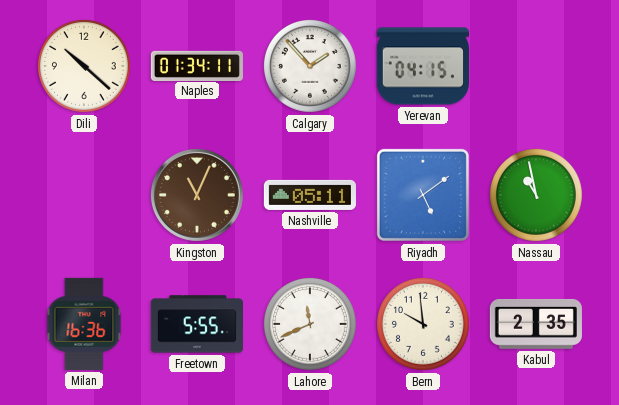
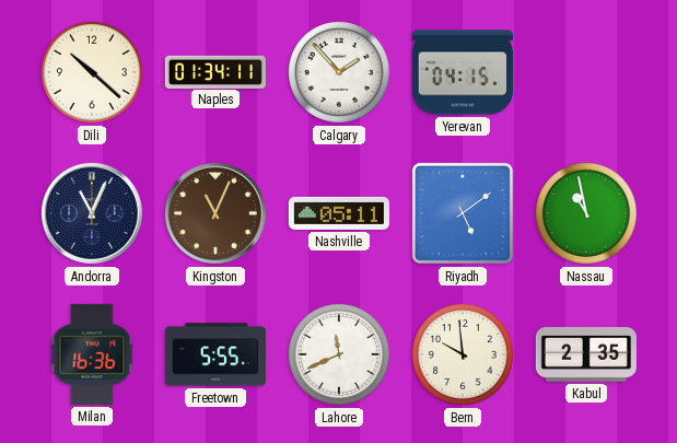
Andorra: none -> 11:04
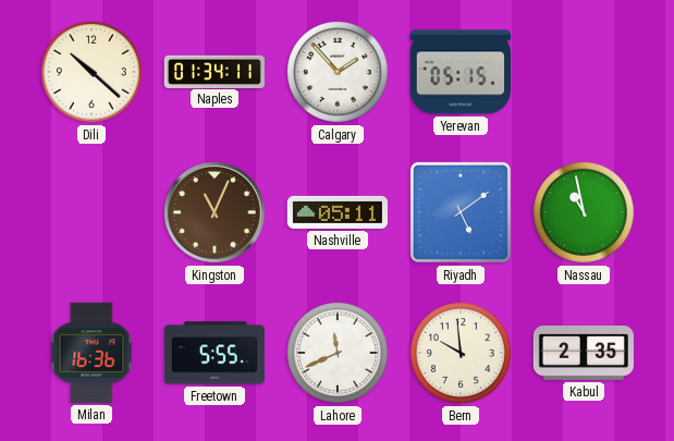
Yerevan: 04:15 -> 05:15
Andorra: 11:04 -> none
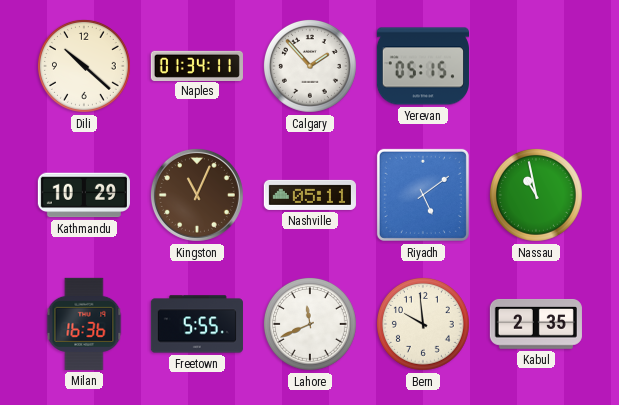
Kathmandu: none -> 10:29
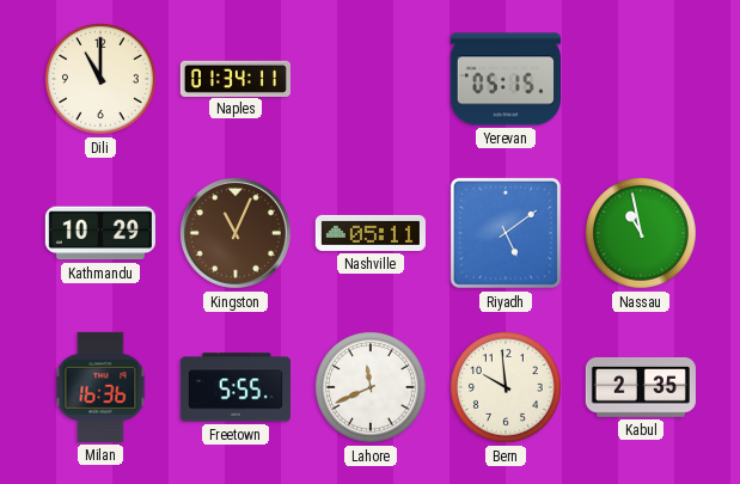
Dili: 10:22 -> 11:00
Calgary: 1:53 -> none
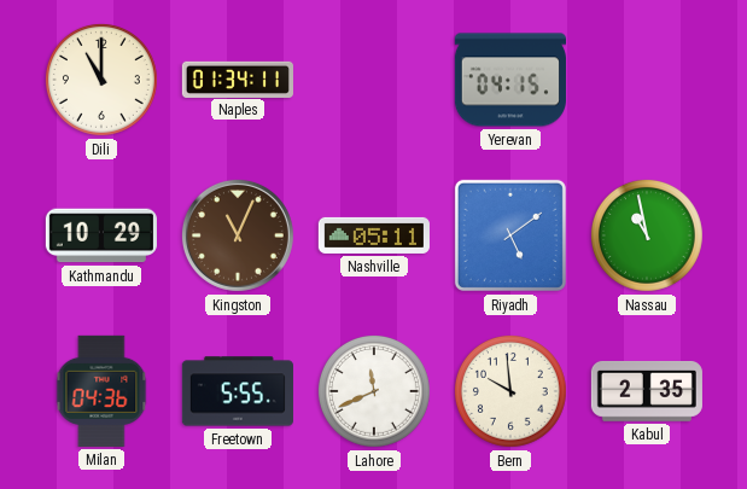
Yerevan: 05:15 -> 04:15
Milan: 16:36 -> 04:36
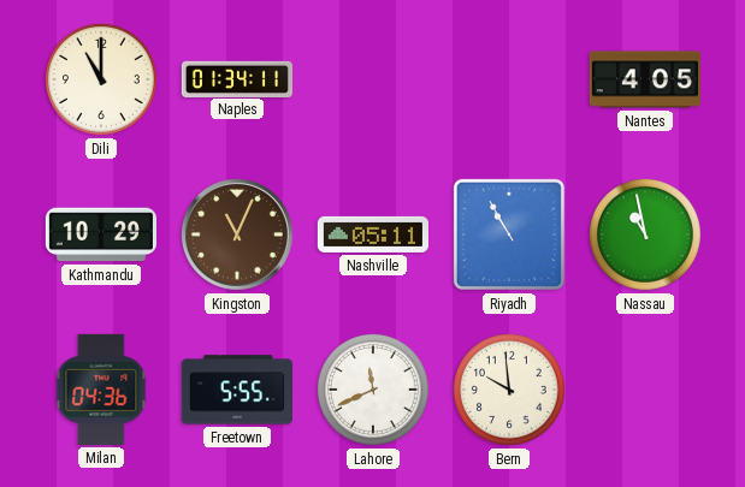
Yerevan: 04:15 -> none
Nantes: none -> 4:05
Riyadh: 5:09 -> 10:55
Kabul: 2:35 -> none
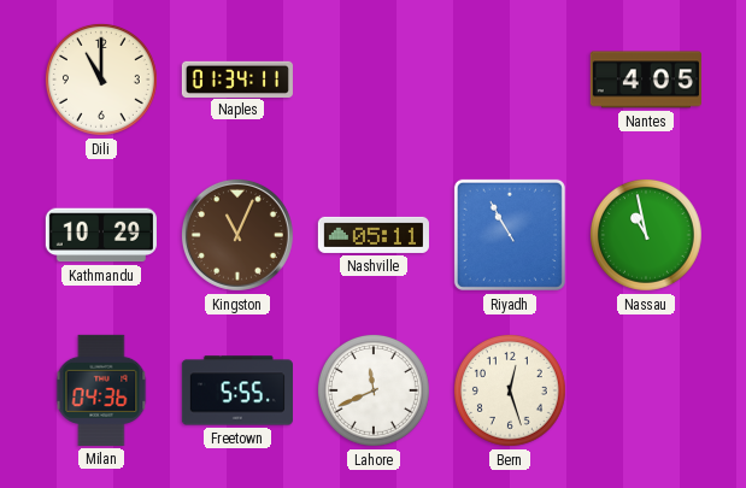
Bern: 9:59 -> 12:27
